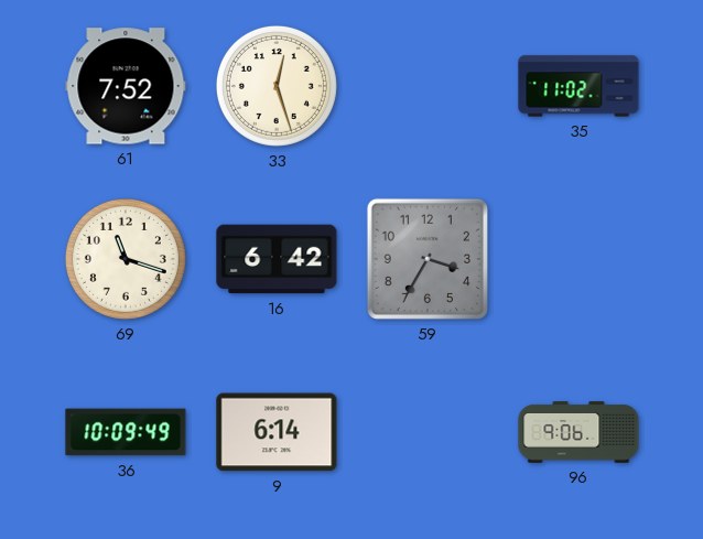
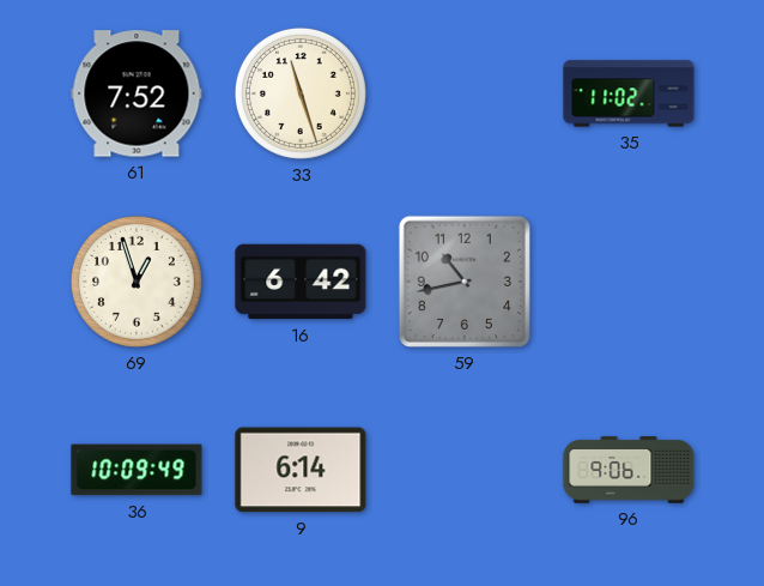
33: 12:27 -> 11:27
69: 11:18 -> 12:57
59: 3:35 -> 10:43
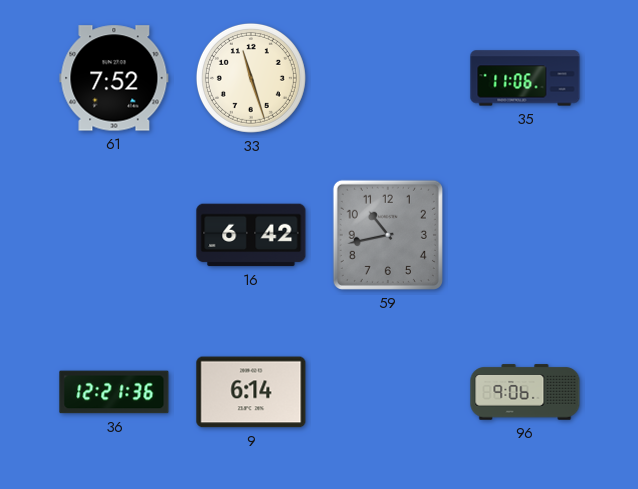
35: 11:02 -> 11:06
69: 12:57 -> none
36: 10:09 -> 12:21
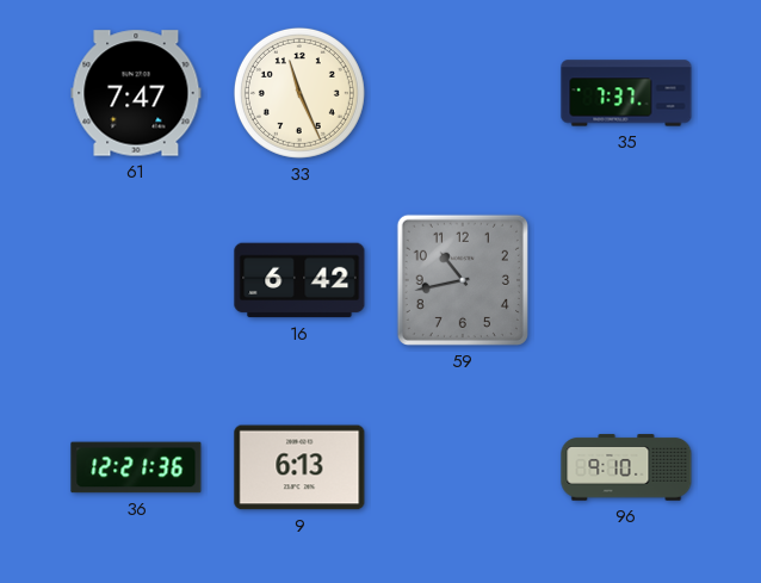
61: 7:52 -> 7:47
33: 11:27 -> 11:26
35: 11:06 -> 7:37
9: 6:14 -> 6:13
96: 9:06 -> 9:10
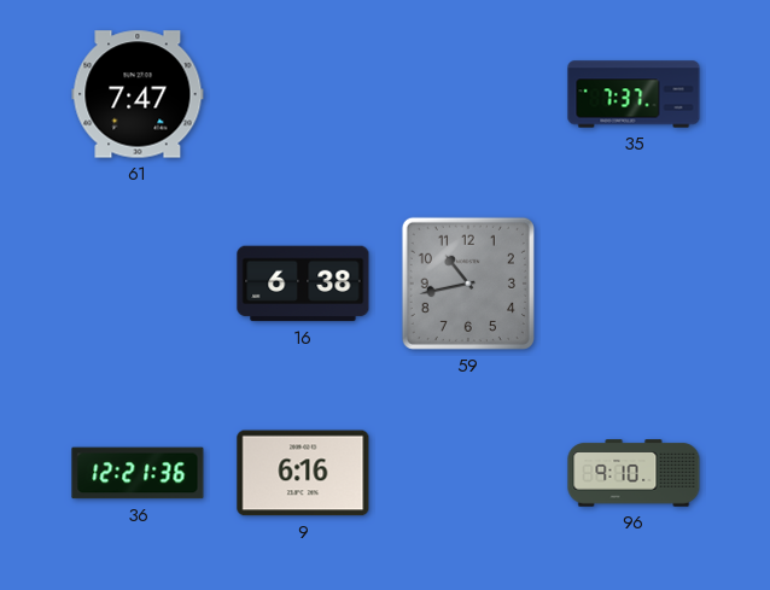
33: 11:26 -> none
16: 6:42 -> 6:38
9: 6:13 -> 6:16
